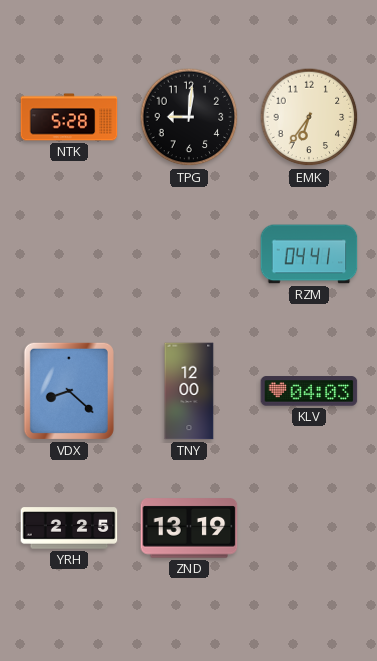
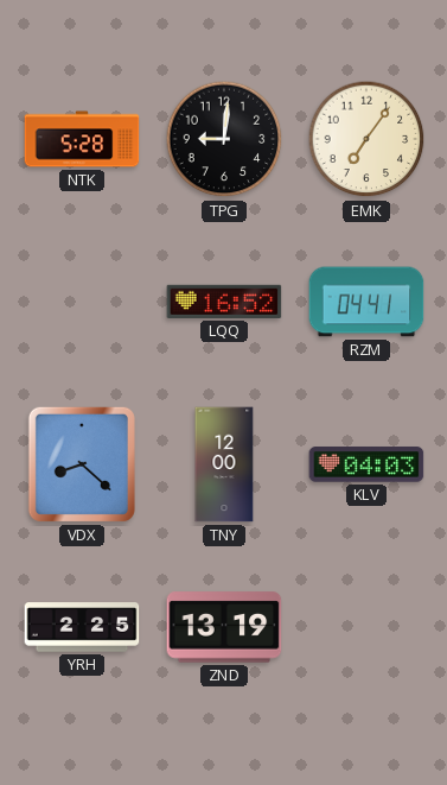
EMK: 6:36 -> 7:06
LQQ: none -> 16:52
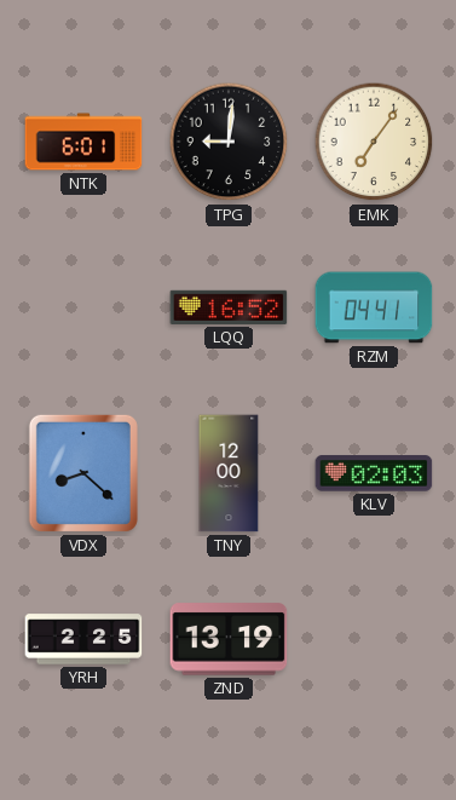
NTK: 5:28 -> 6:01
KLV: 04:03 -> 02:03
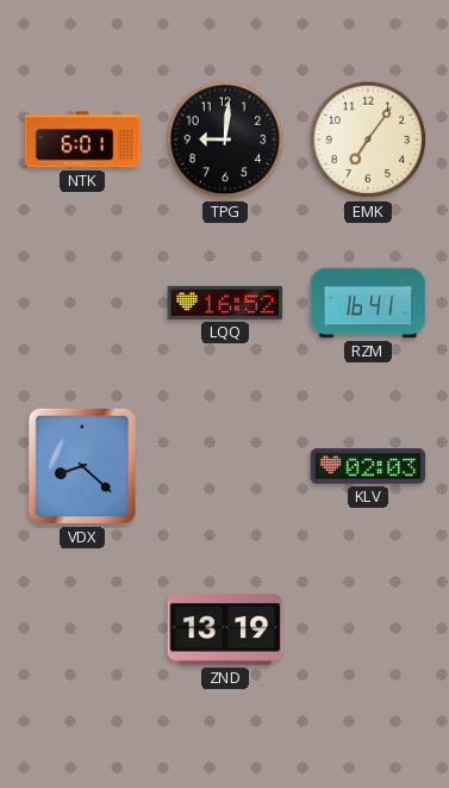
RZM: 04:41 -> 16:41
TNY: 12:00 -> none
YRH: 2:25 -> none
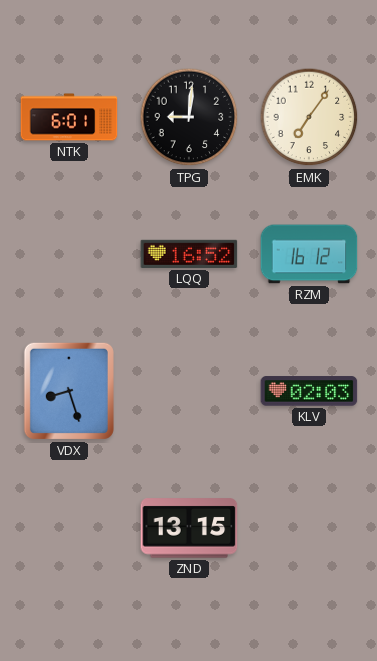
RZM: 16:41 -> 16:12
VDX: 8:22 -> 8:27
ZND: 13:19 -> 13:15
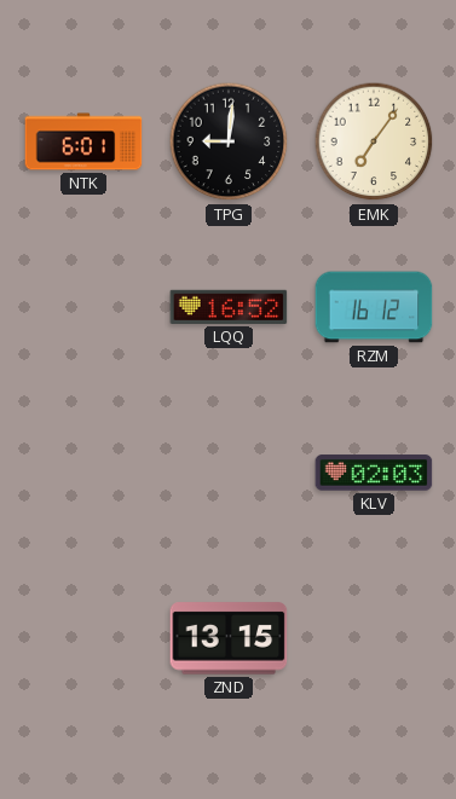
VDX: 8:27 -> none
